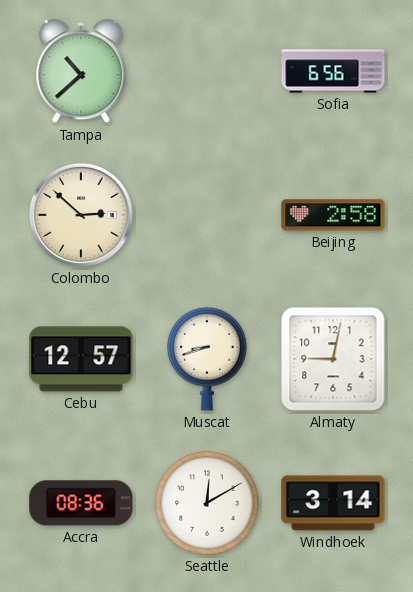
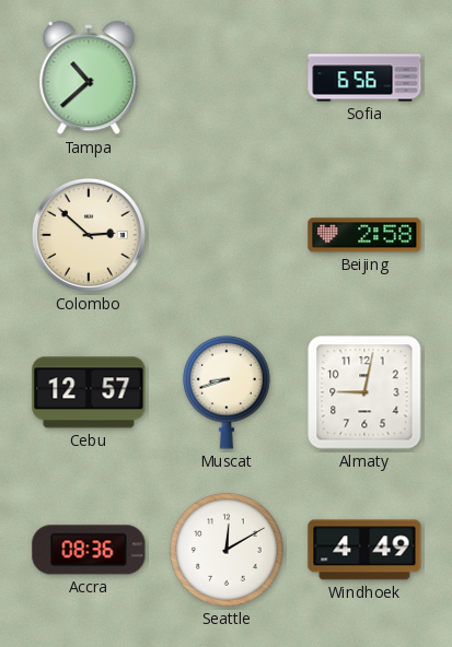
Windhoek: 3:14 -> 4:49
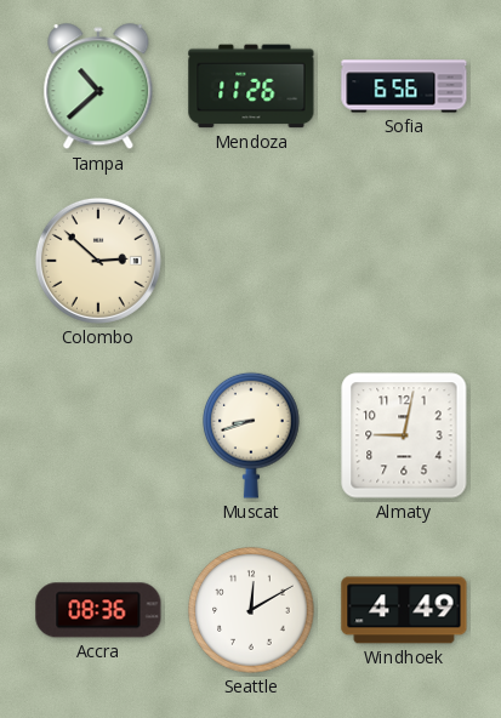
Mendoza: none -> 11:26
Beijing: 2:58 -> none
Cebu: 12:57 -> none
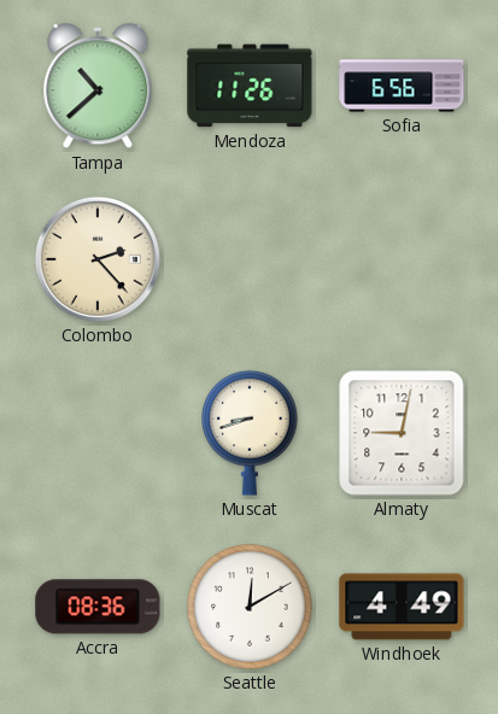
Colombo: 2:52 -> 2:23
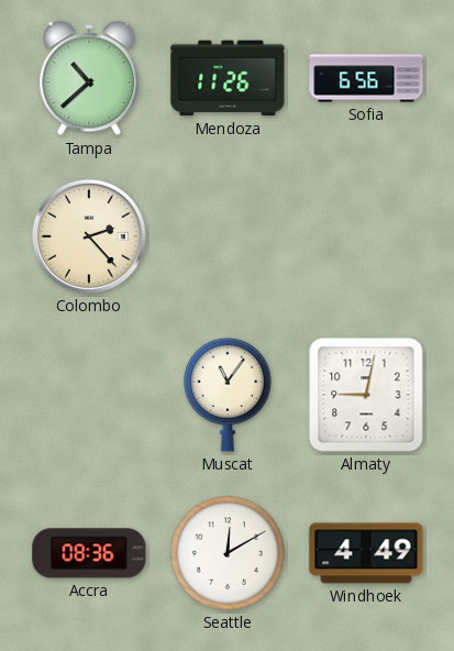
Muscat: 8:42 -> 11:06
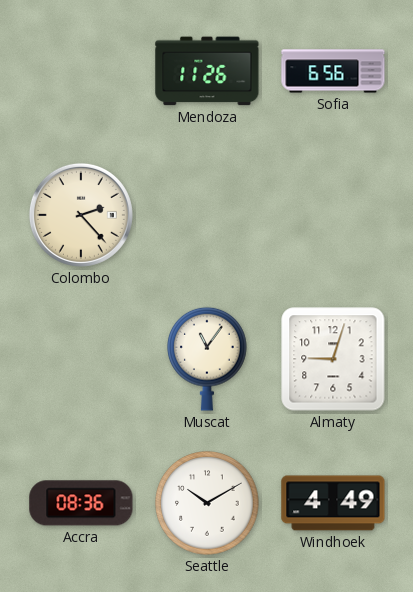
Tampa: 10:38 -> none
Almaty: 9:02 -> 9:03
Seattle: 12:10 -> 10:10
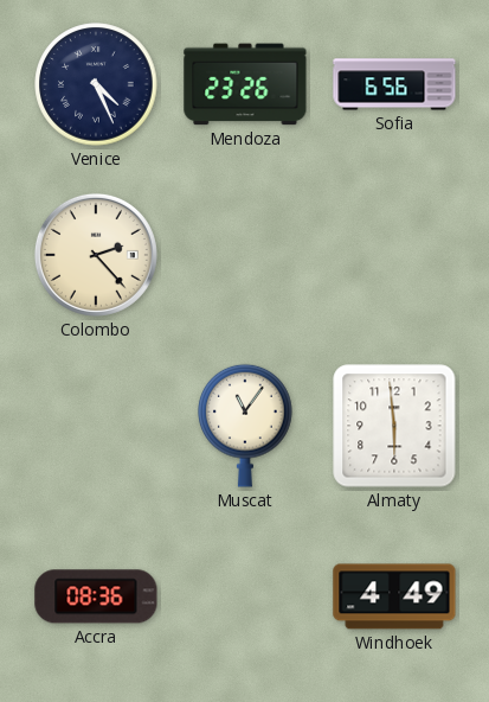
Venice: none -> 4:26
Mendoza: 11:26 -> 23:26
Almaty: 9:03 -> 5:59
Seattle: 10:10 -> none
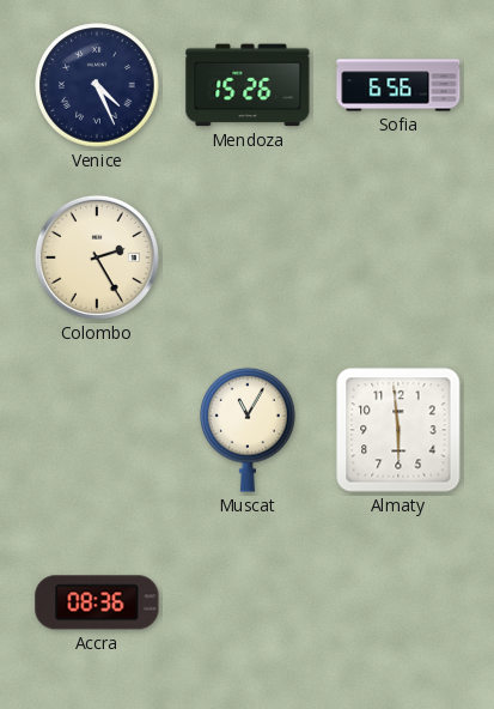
Mendoza: 23:26 -> 15:26
Colombo: 2:23 -> 2:25
Muscat: 11:06 -> 11:05
Windhoek: 4:49 -> none
